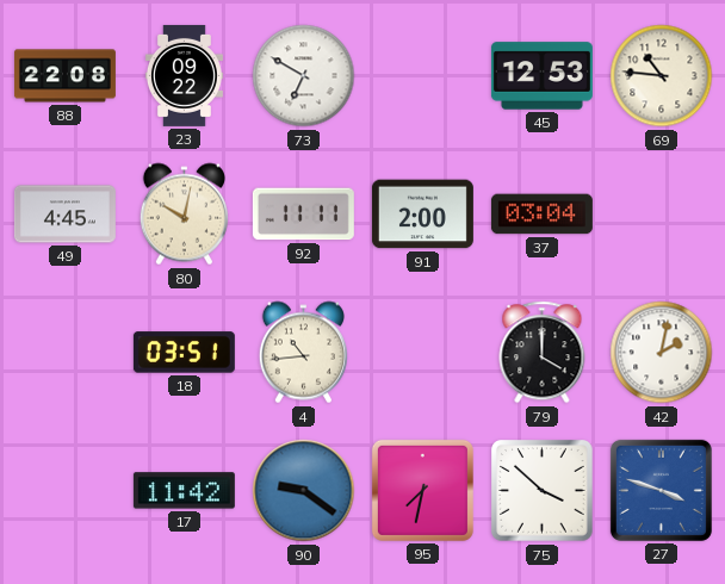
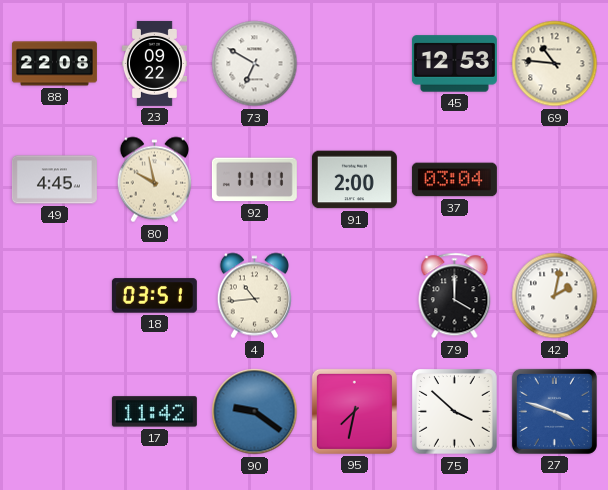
80: 10:02 -> 9:58
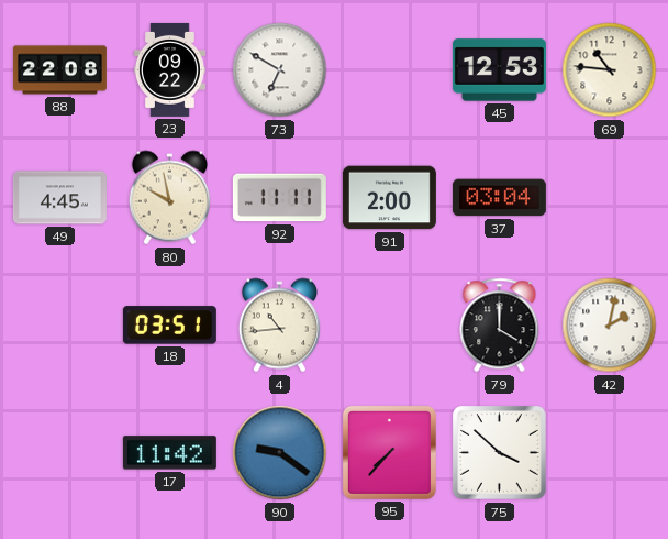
95: 7:32 -> 7:37
27: 3:48 -> none
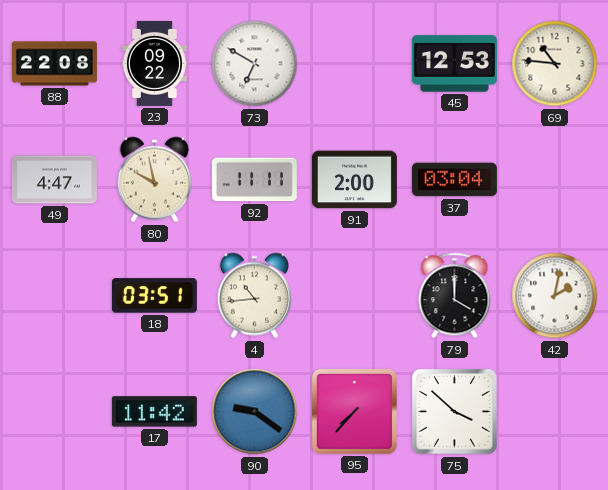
49: 4:45 -> 4:47
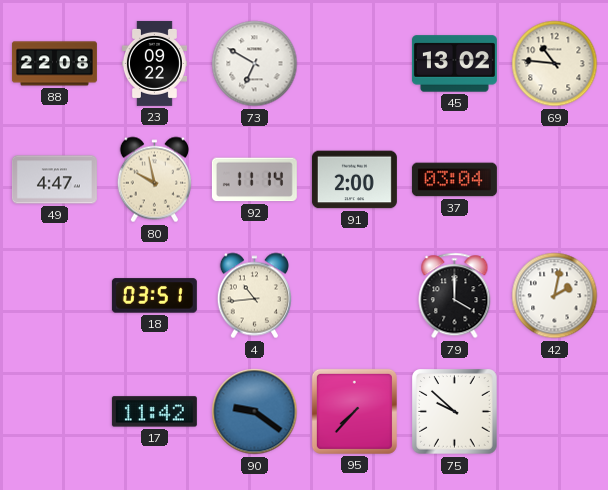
45: 12:53 -> 13:02
92: 11:11 -> 11:14
75: 3:52 -> 9:52
